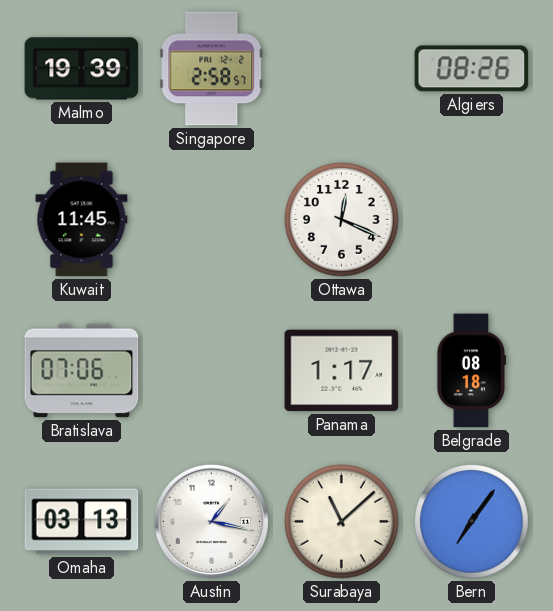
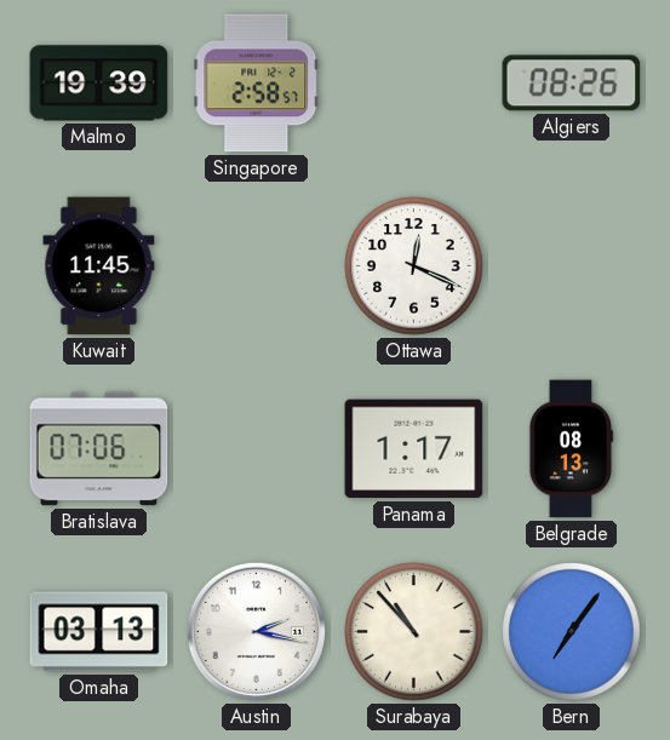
Belgrade: 08:18 -> 08:13
Austin: 1:17 -> 2:17
Surabaya: 11:08 -> 10:53
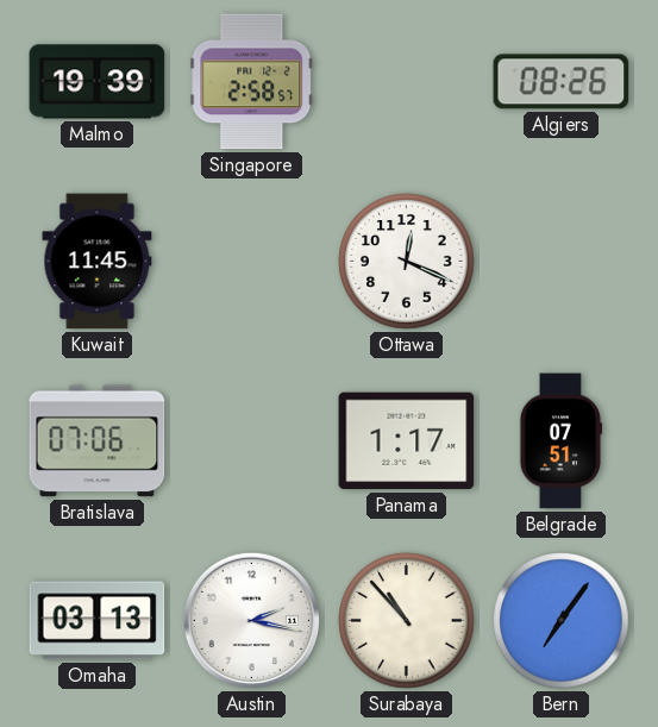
Belgrade: 08:13 -> 07:51
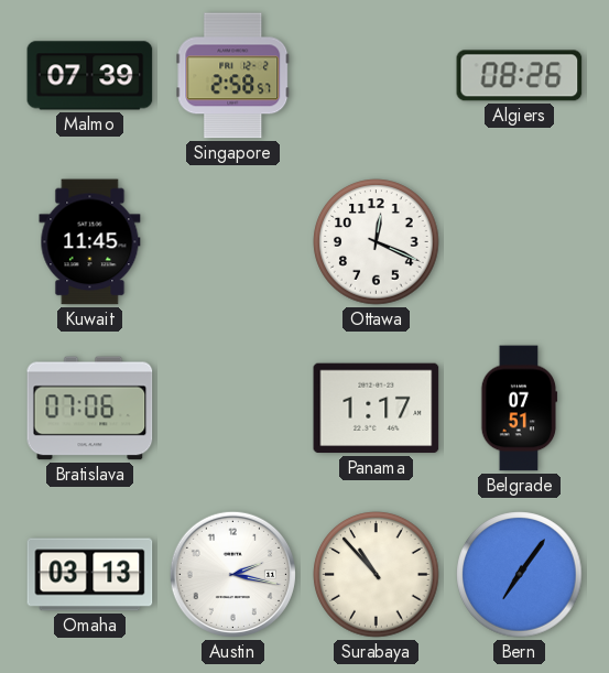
Malmo: 19:39 -> 07:39
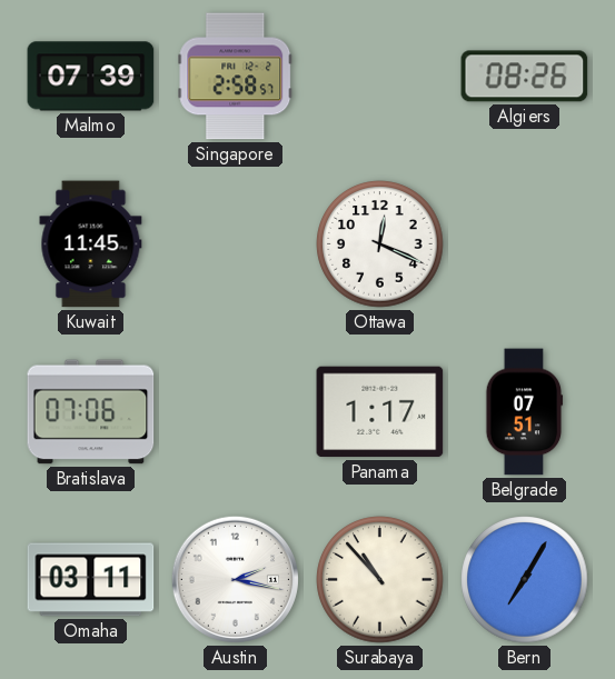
Omaha: 03:13 -> 03:11
Bern: 7:06 -> 7:05
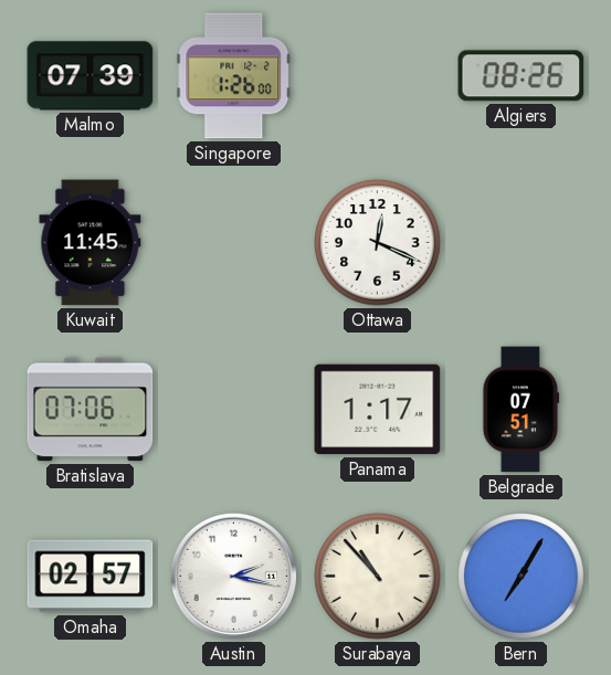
Singapore: 2:58 -> 1:26
Omaha: 03:11 -> 02:57
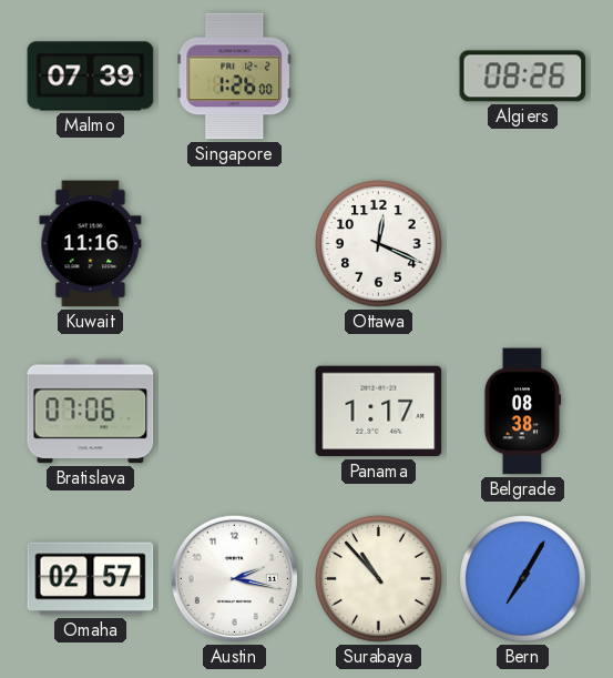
Kuwait: 11:45 -> 11:16
Belgrade: 07:51 -> 08:38
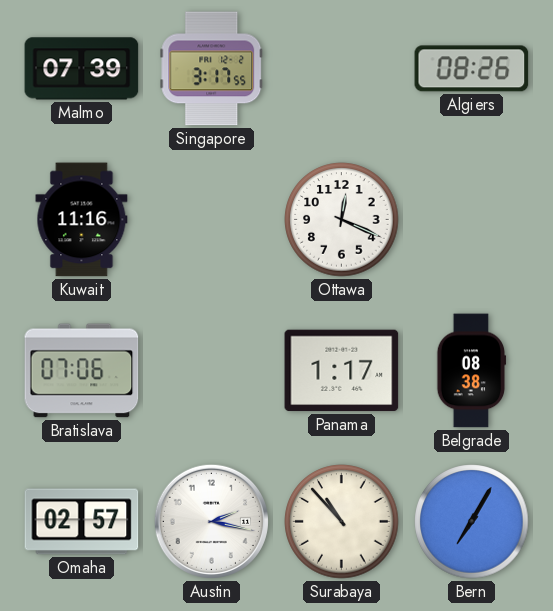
Singapore: 1:26 -> 3:17
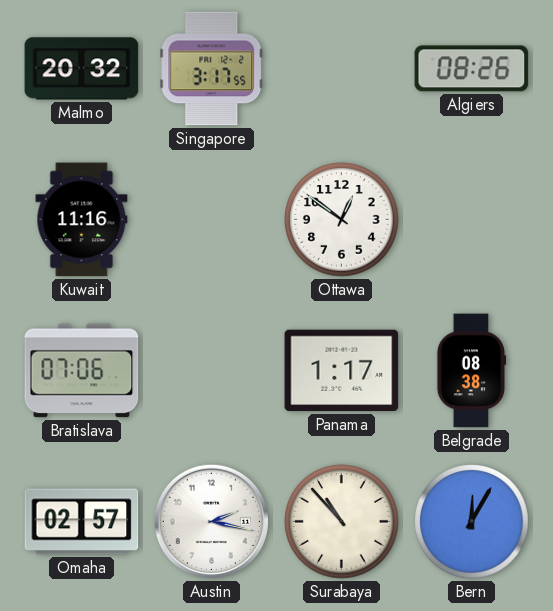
Malmo: 07:39 -> 20:32
Ottawa: 12:19 -> 12:51
Bern: 7:05 -> 12:05
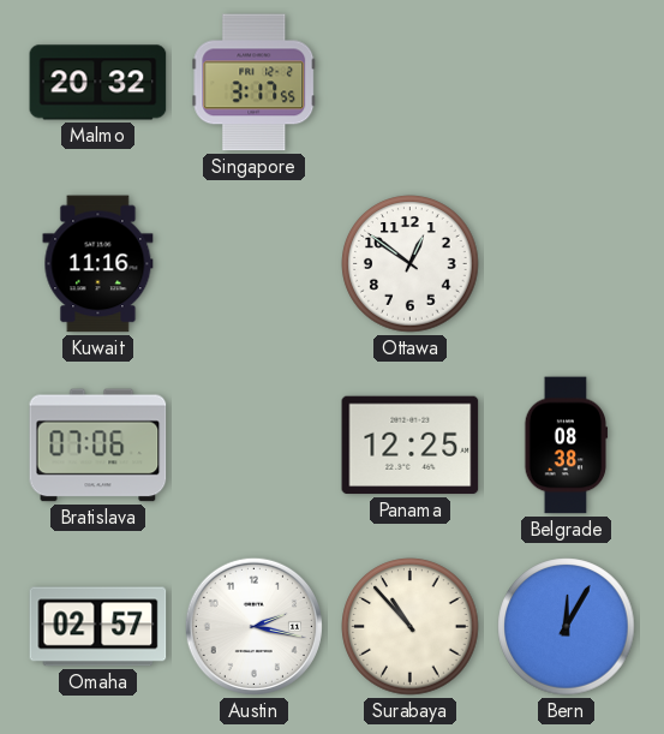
Algiers: 08:26 -> none
Panama: 1:17 -> 12:25
